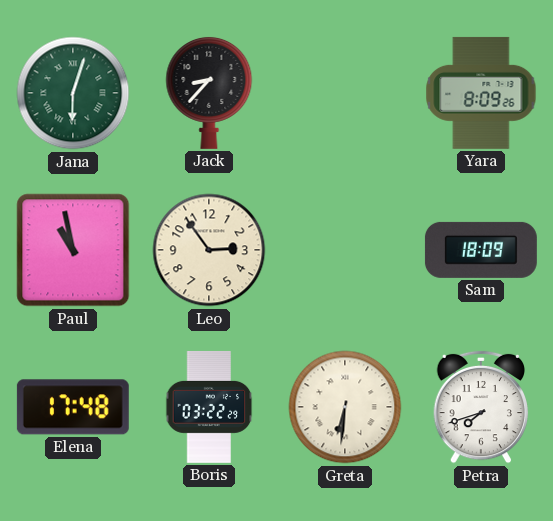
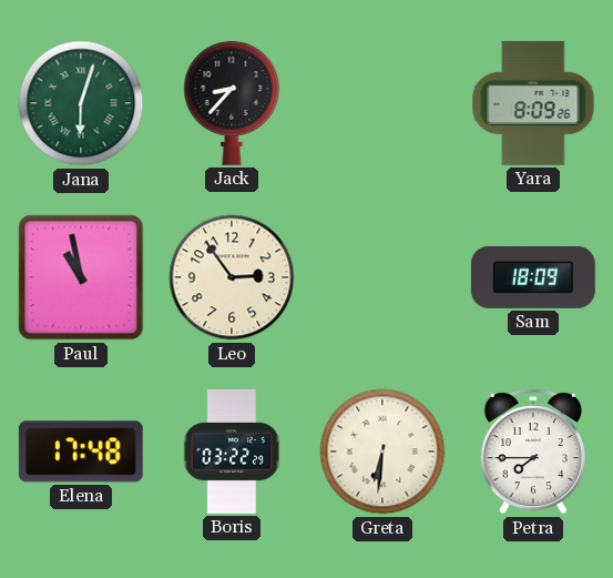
Petra: 7:42 -> 7:45
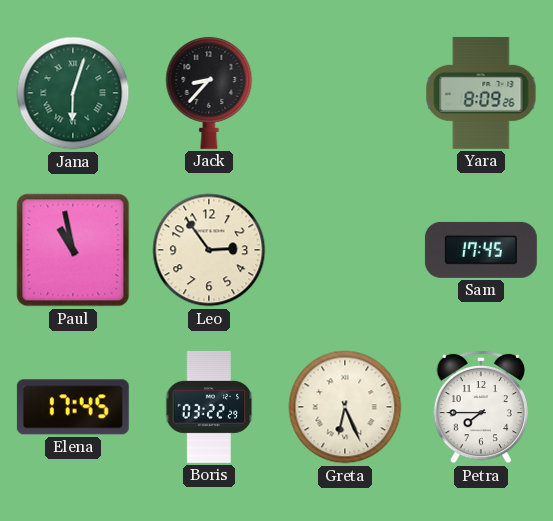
Sam: 18:09 -> 17:45
Elena: 17:48 -> 17:45
Greta: 6:31 -> 6:26
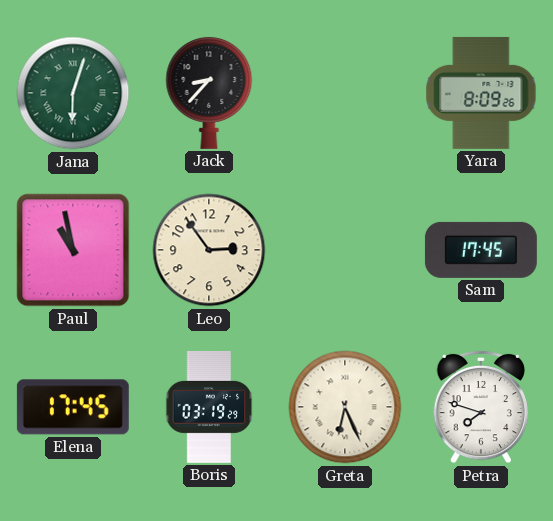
Boris: 03:22 -> 03:19
Petra: 7:45 -> 7:48
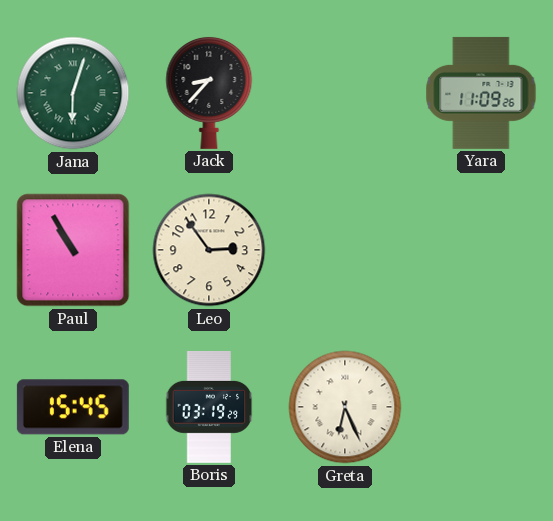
Yara: 8:09 -> 11:09
Paul: 10:58 -> 10:55
Sam: 17:45 -> none
Elena: 17:45 -> 15:45
Petra: 7:48 -> none
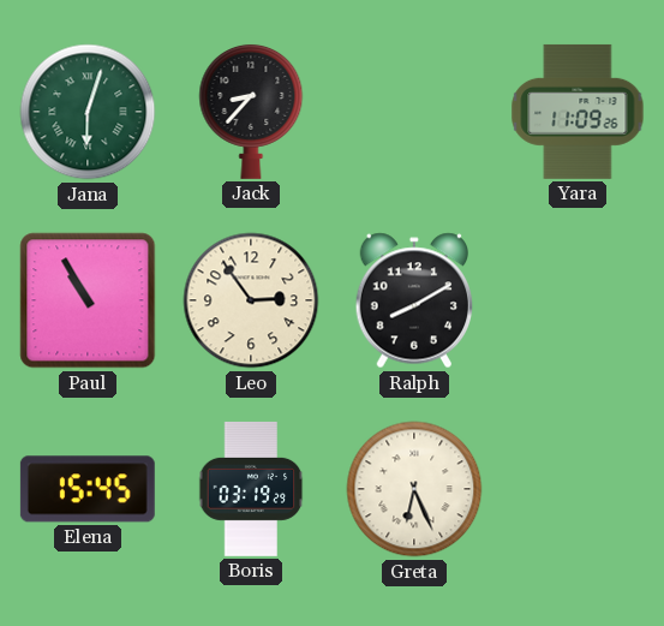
Ralph: none -> 8:10
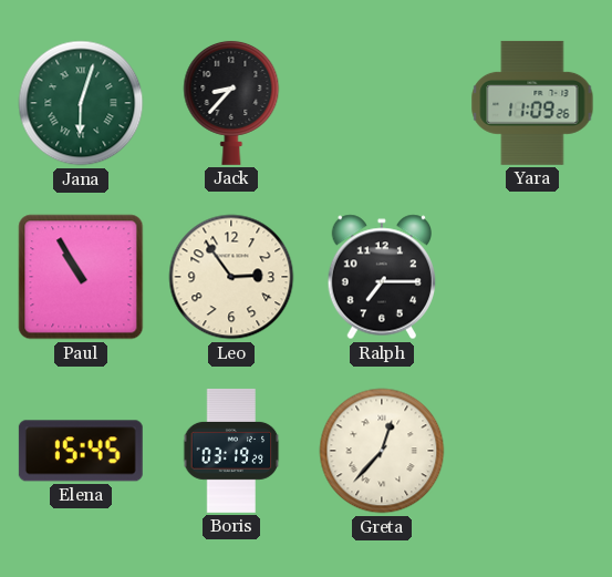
Ralph: 8:10 -> 7:15
Greta: 6:26 -> 12:37
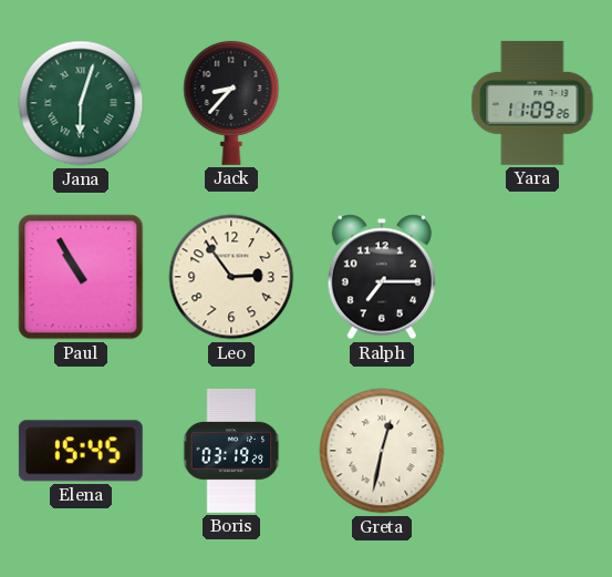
Greta: 12:37 -> 12:32
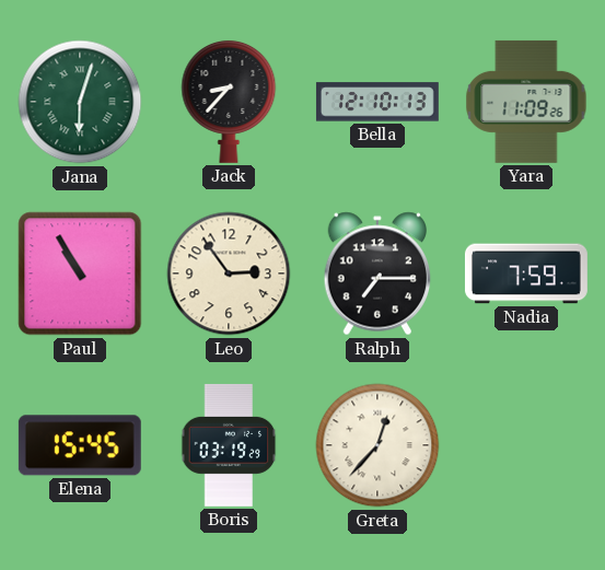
Bella: none -> 12:10
Nadia: none -> 7:59
Greta: 12:32 -> 12:37
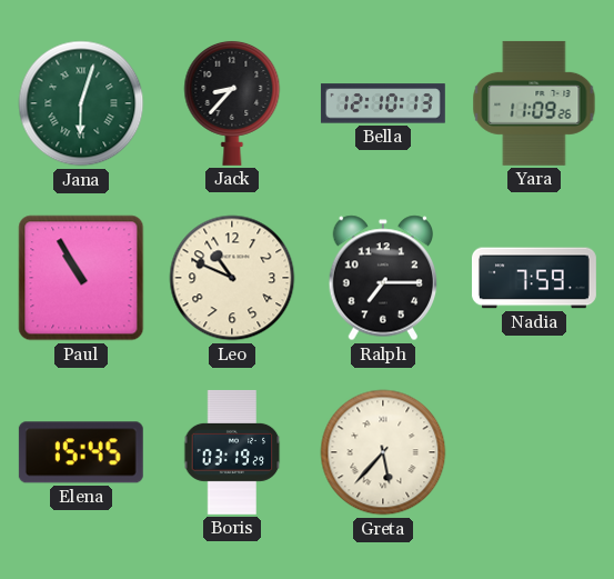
Leo: 2:54 -> 10:49
Greta: 12:37 -> 5:37
